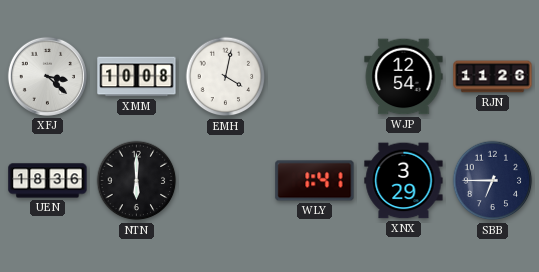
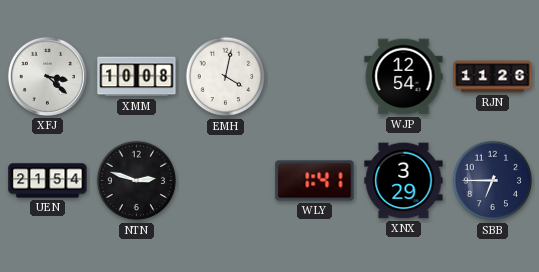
UEN: 18:36 -> 21:54
NTN: 6:00 -> 2:48
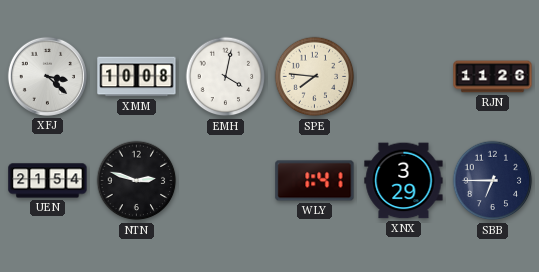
SPE: none -> 7:46
WJP: 12:54 -> none
